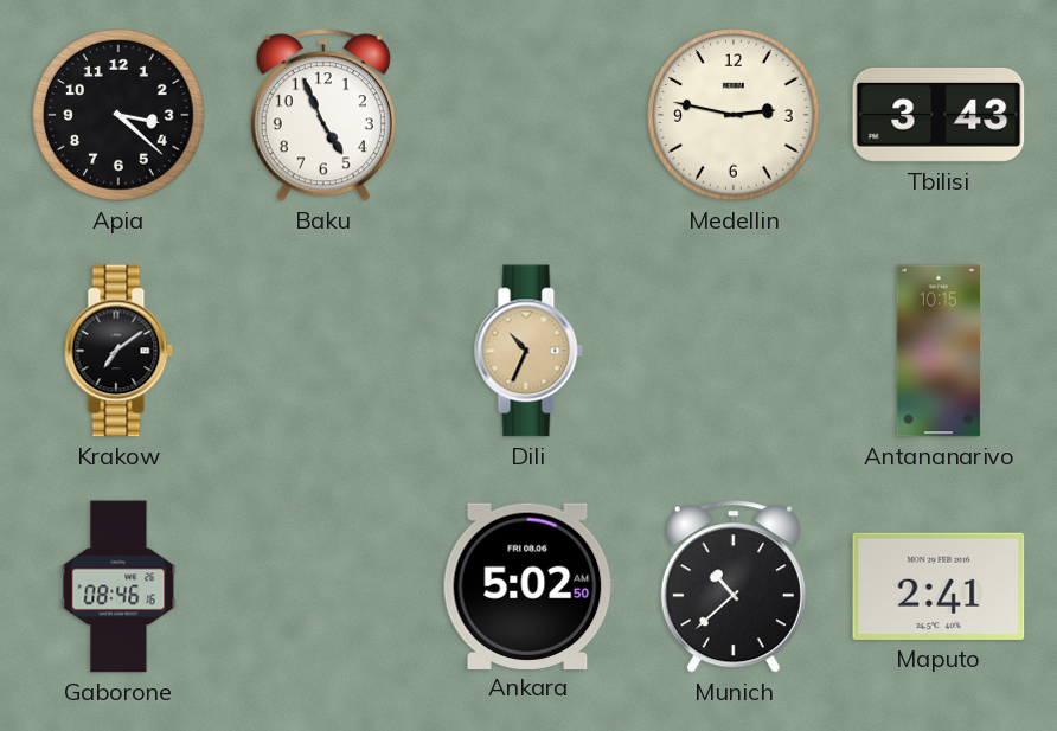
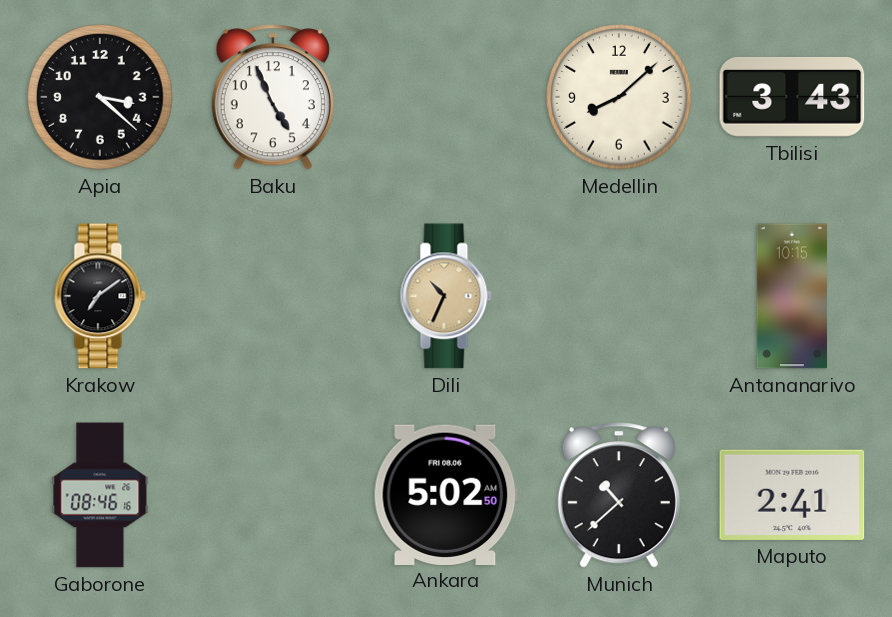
Medellin: 2:47 -> 8:08
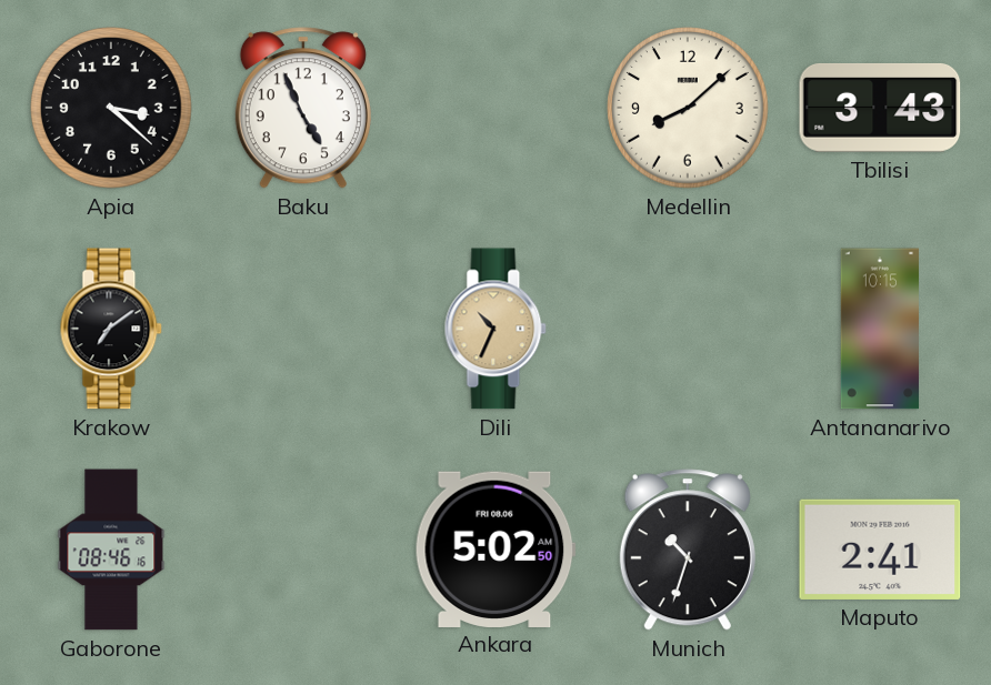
Munich: 10:38 -> 10:33
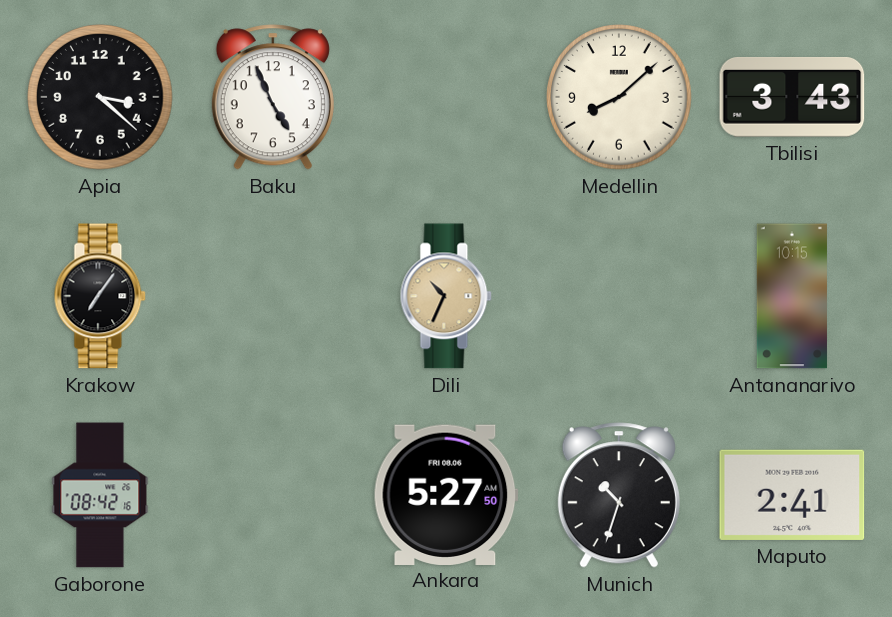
Krakow: 7:09 -> 7:06
Gaborone: 08:46 -> 08:42
Ankara: 5:02 -> 5:27
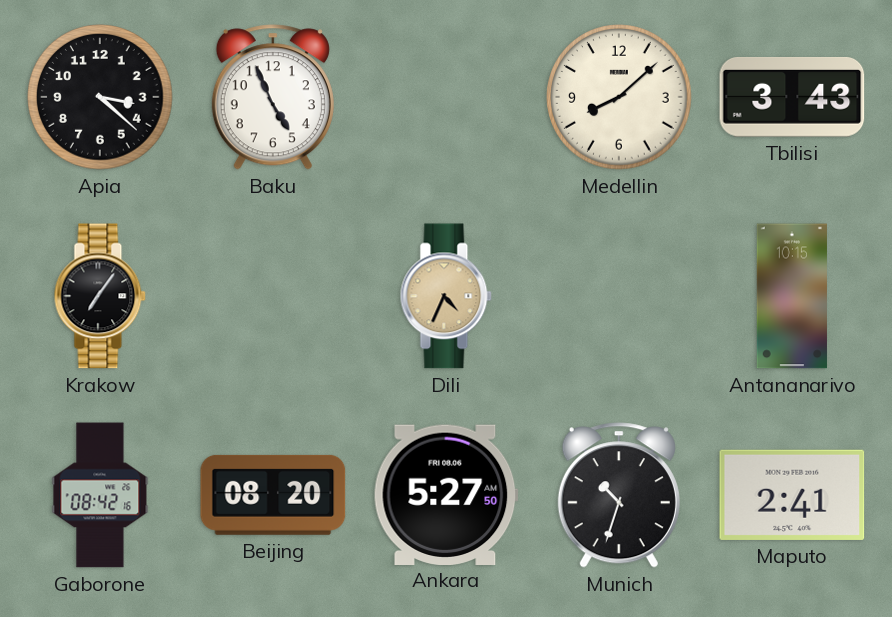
Dili: 10:34 -> 4:34
Beijing: none -> 08:20
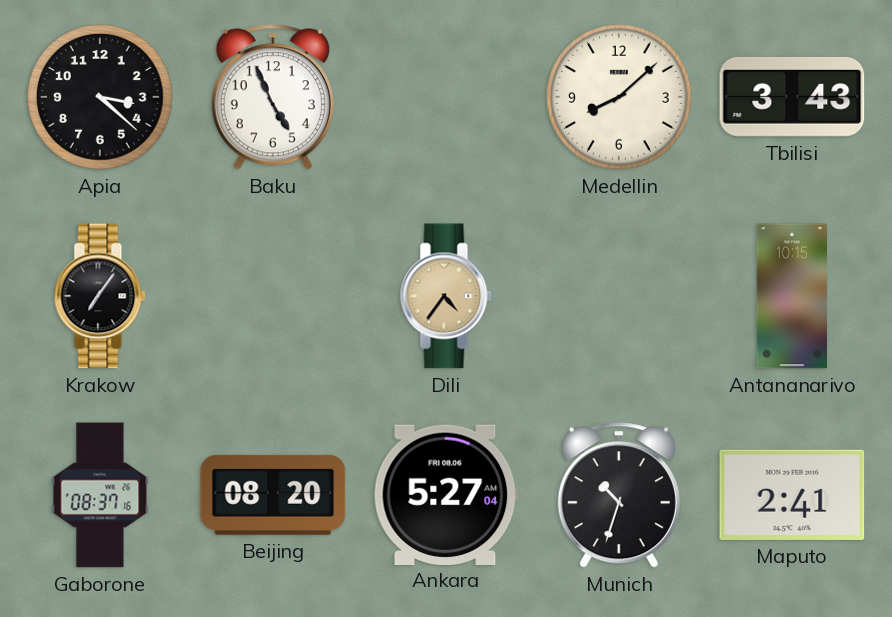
Dili: 4:34 -> 4:36
Gaborone: 08:42 -> 08:37
Ankara: 5:27:50 -> 5:27:04
